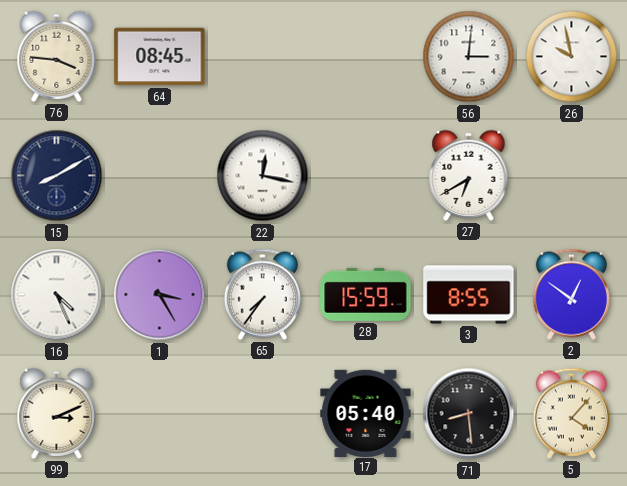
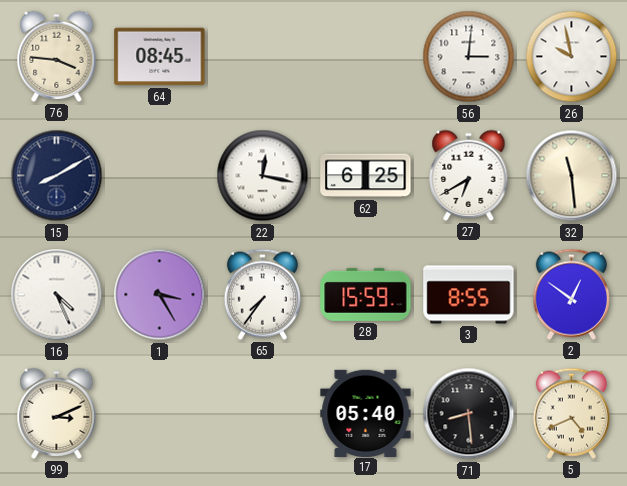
62: none -> 6:25
32: none -> 11:29
5: 4:07 -> 4:41
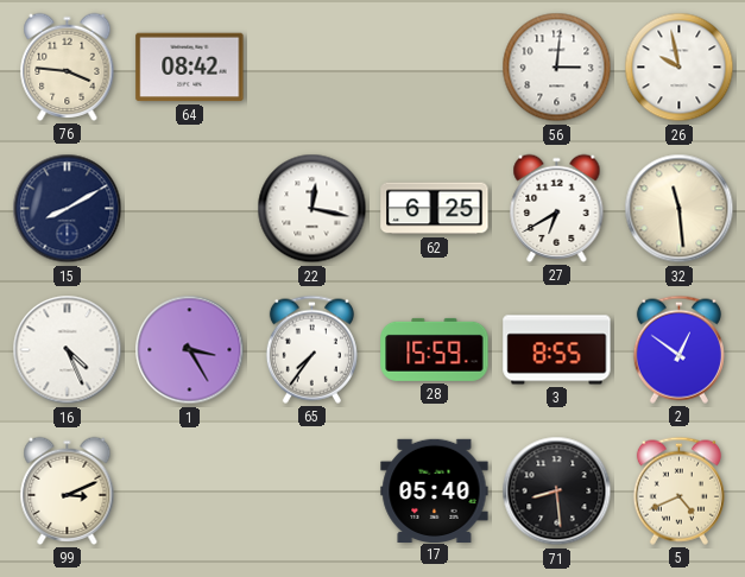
64: 08:45 -> 08:42
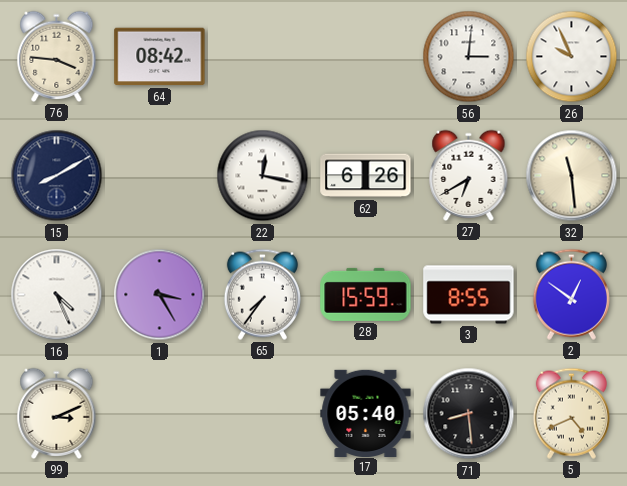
26: 9:58 -> 9:56
62: 6:25 -> 6:26
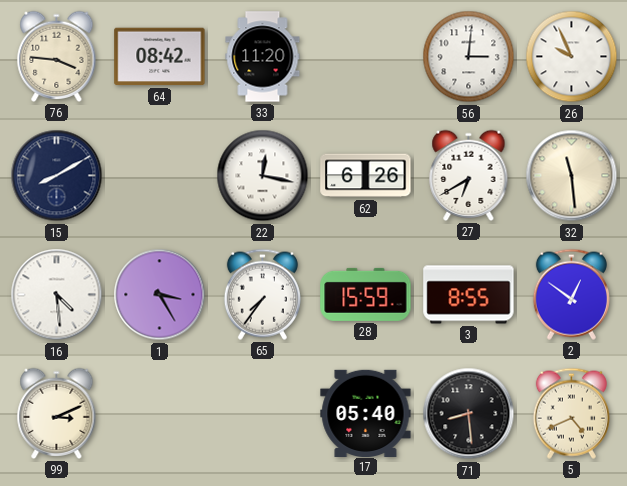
33: none -> 11:20
16: 4:26 -> 4:29
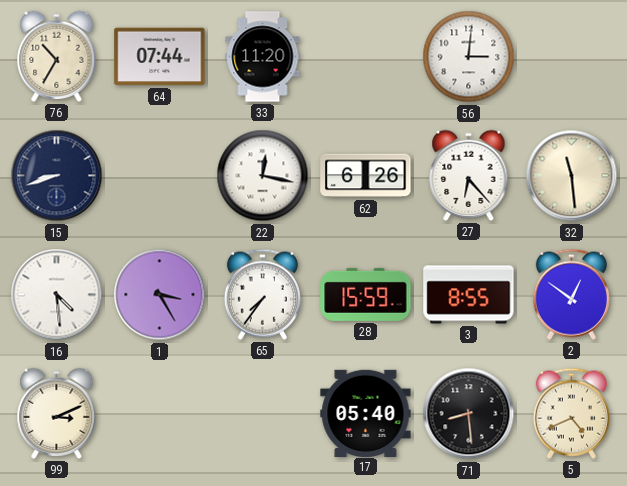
76: 3:46 -> 10:35
64: 08:42 -> 07:44
26: 9:56 -> none
15: 8:10 -> 8:42
27: 6:40 -> 6:23
